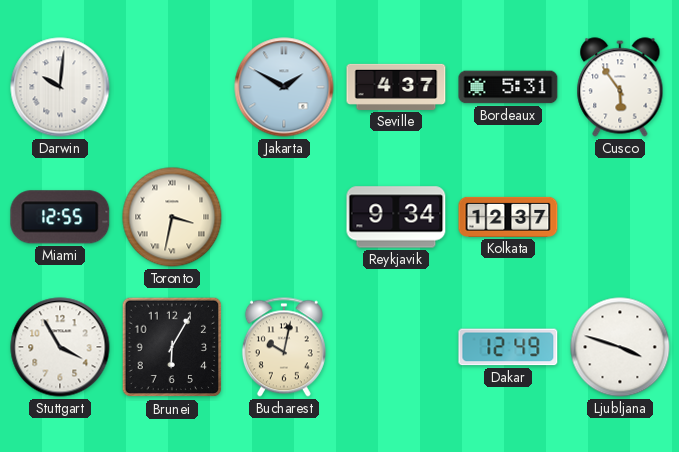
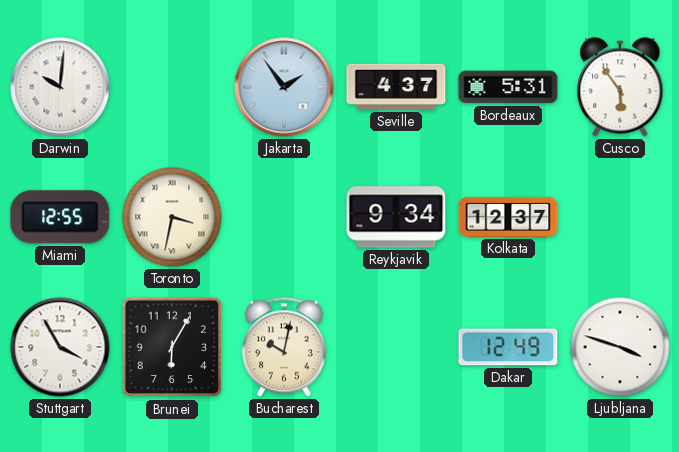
Jakarta: 1:50 -> 1:54
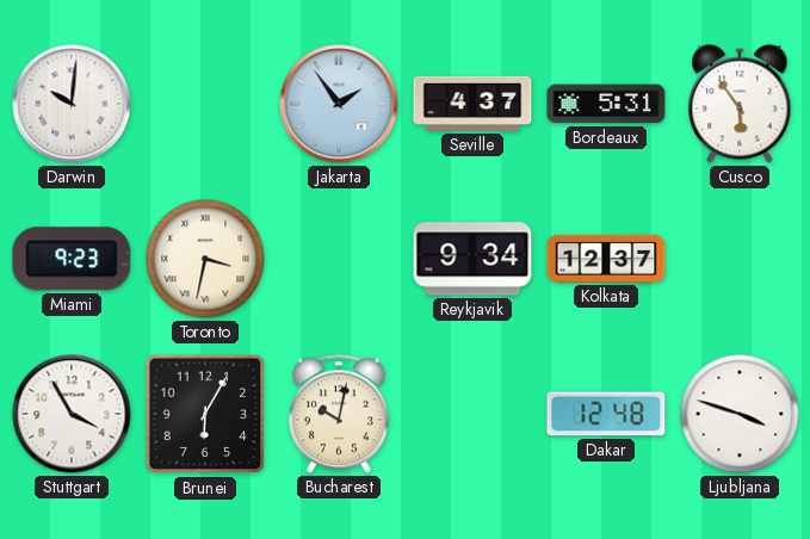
Miami: 12:55 -> 9:23
Dakar: 12:49 -> 12:48
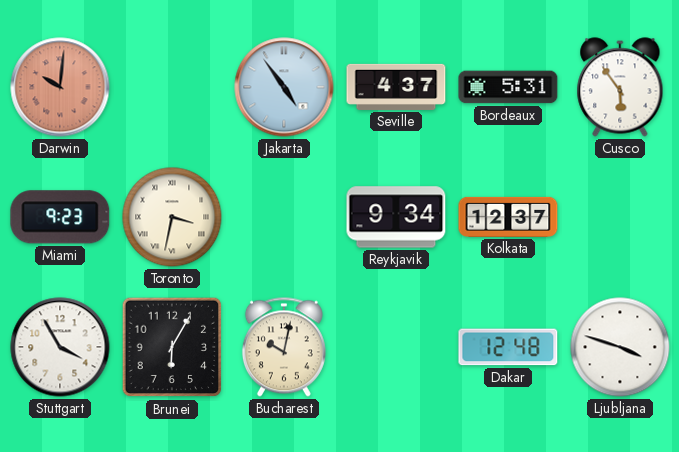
Darwin dial: white -> salmon
Jakarta: 1:54 -> 4:54
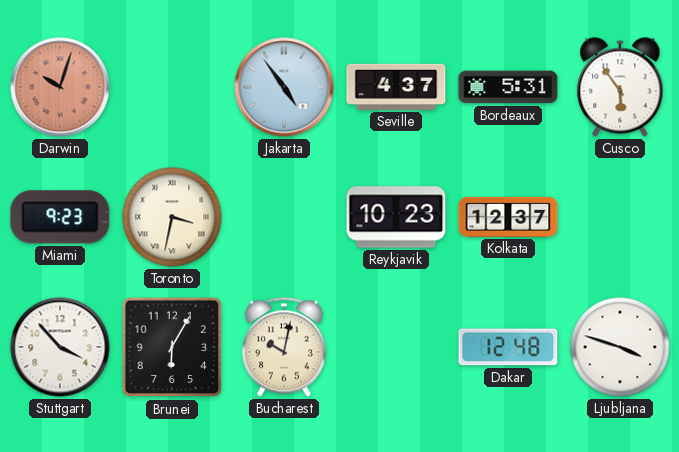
Darwin: 10:01 -> 10:03
Reykjavik: 9:34 -> 10:23
Stuttgart: 3:55 -> 3:53
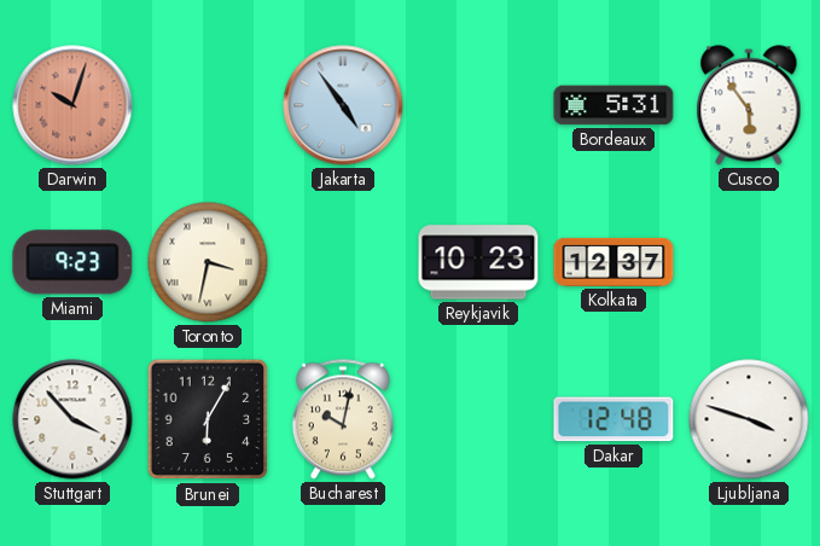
Seville: 4:37 -> none
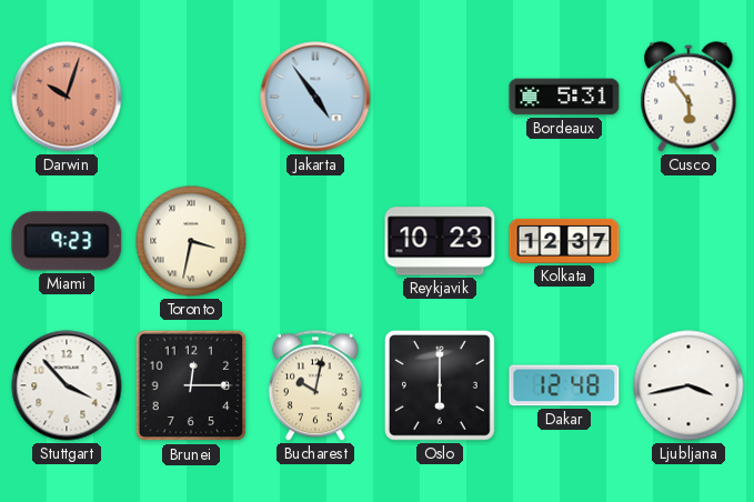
Brunei: 6:05 -> 12:15
Oslo: none -> 6:00
Ljubljana: 3:48 -> 3:43
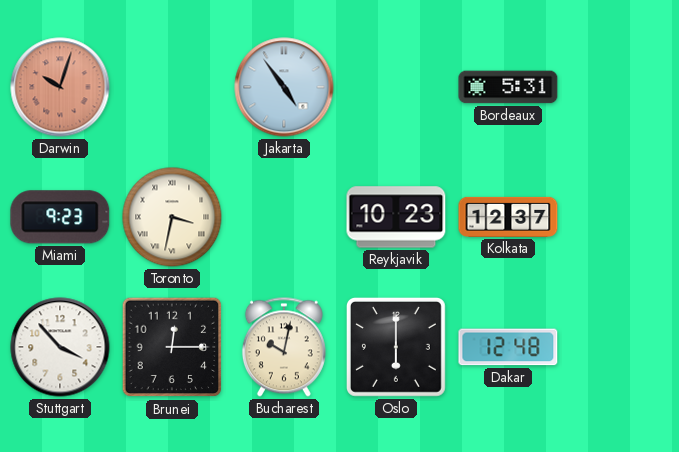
Cusco: 5:54 -> none
Ljubljana: 3:43 -> none
